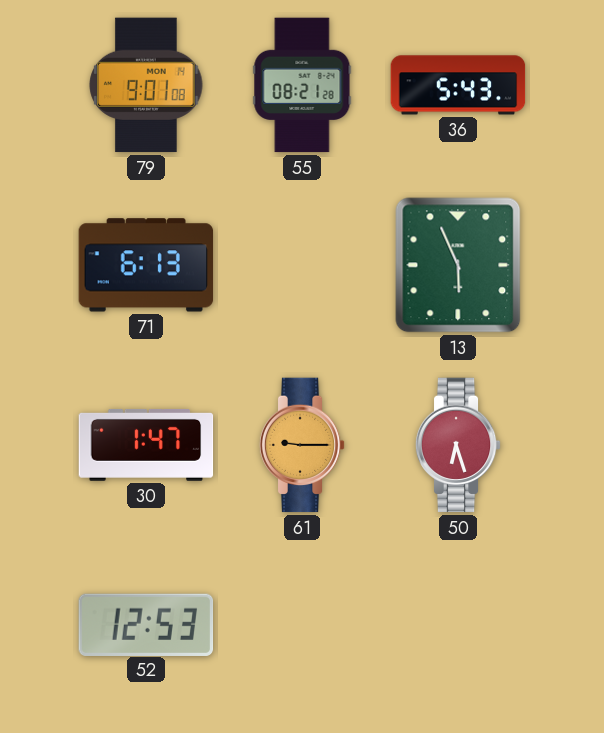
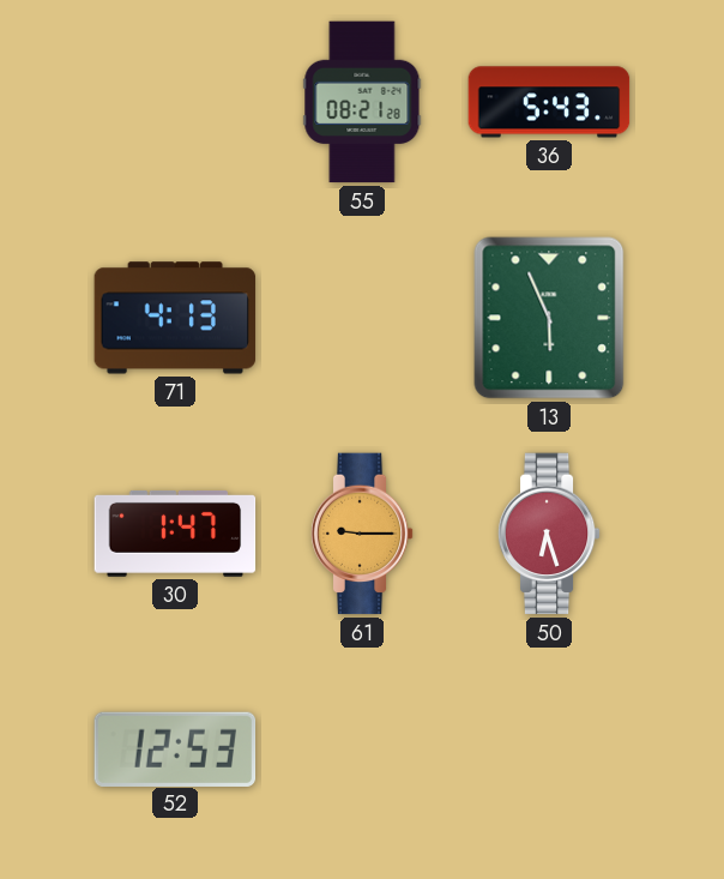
79: 9:01 -> none
71: 6:13 -> 4:13
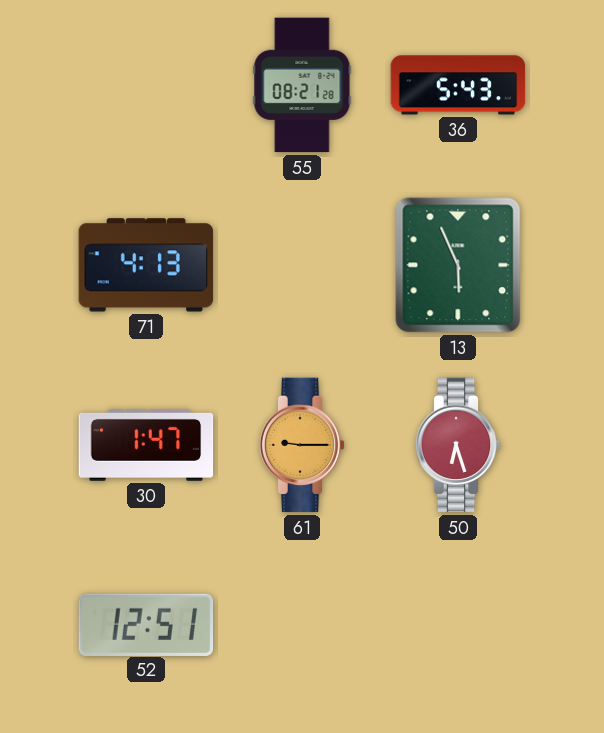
52: 12:53 -> 12:51
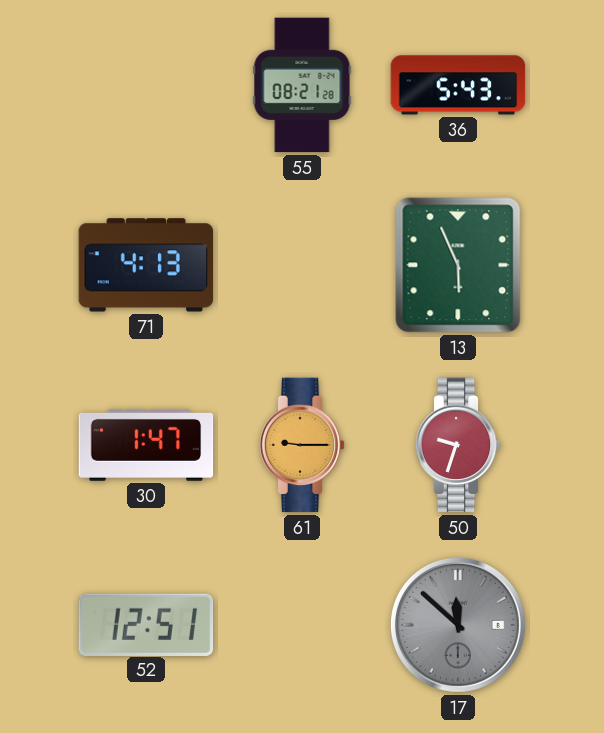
50: 6:27 -> 9:33
17: none -> 11:52
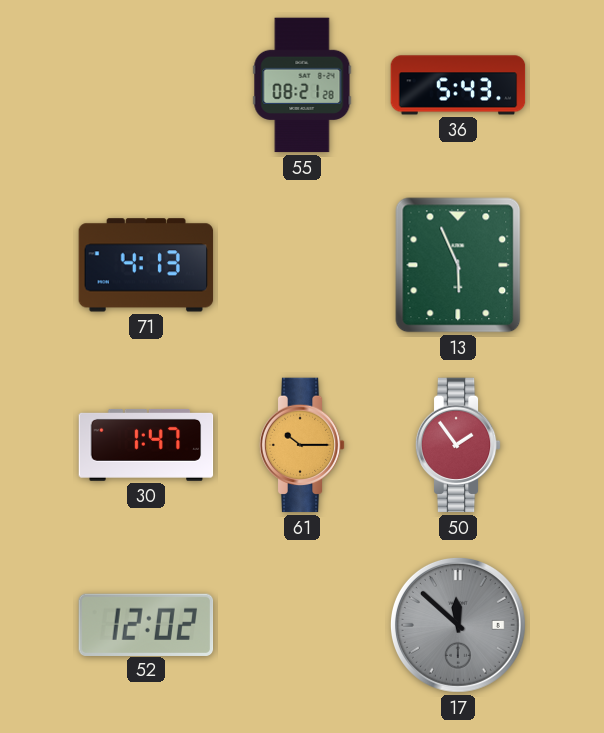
61: 9:15 -> 10:15
50: 9:33 -> 1:54
52: 12:51 -> 12:02
